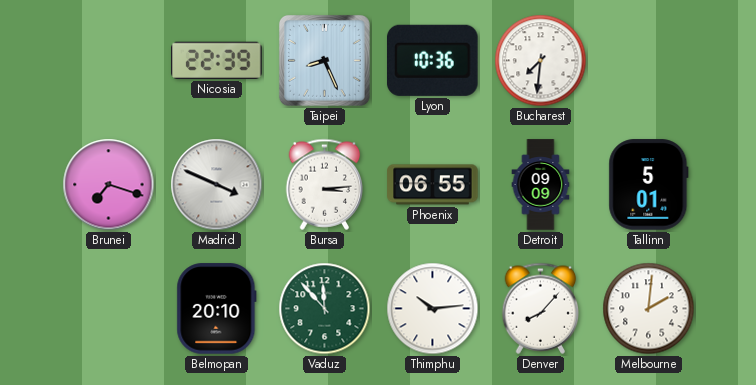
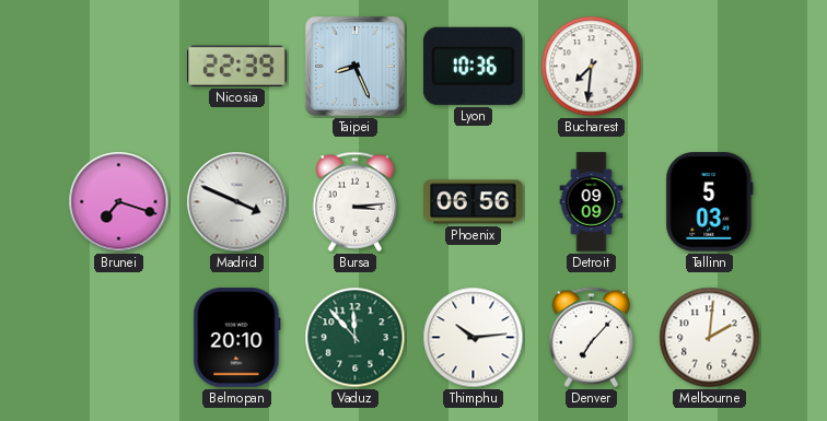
Phoenix: 06:55 -> 06:56
Tallinn: 5:01 -> 5:03
Denver: 8:07 -> 7:07
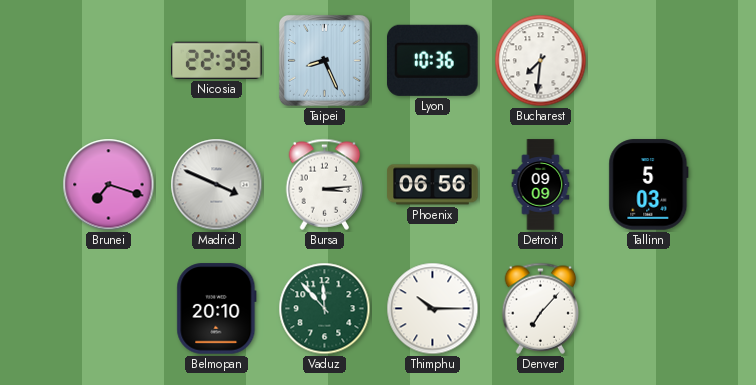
Thimphu: 10:14 -> 10:15
Melbourne: 2:01 -> none
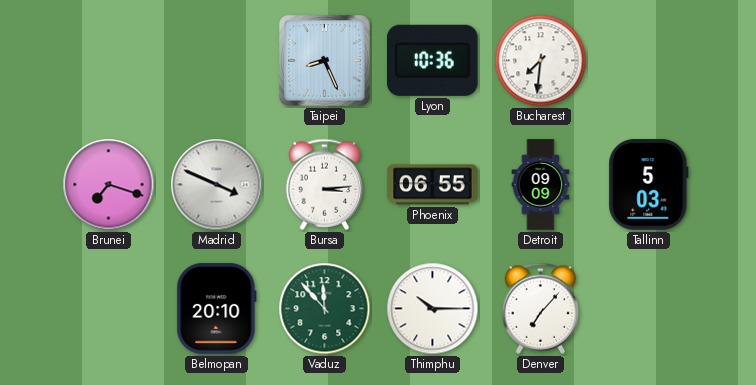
Nicosia: 22:39 -> none
Phoenix: 06:56 -> 06:55
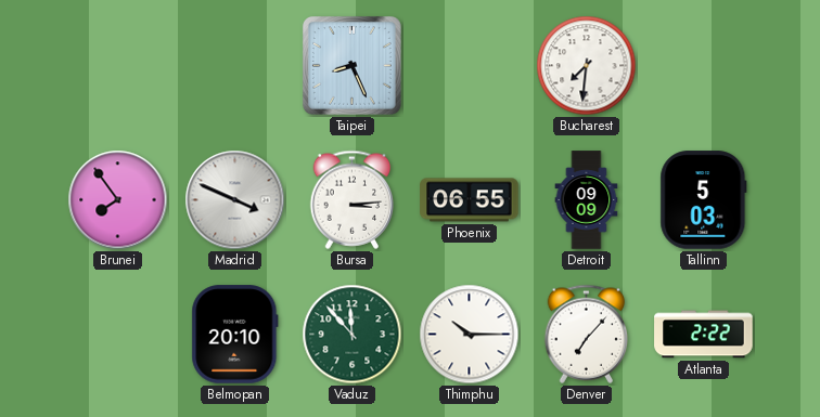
Lyon: 10:36 -> none
Brunei: 7:18 -> 7:54
Atlanta: none -> 2:22
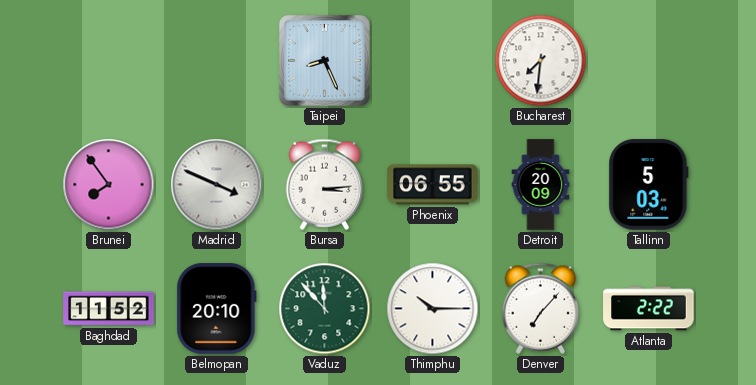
Detroit: 09:09 -> 20:09
Baghdad: none -> 11:52
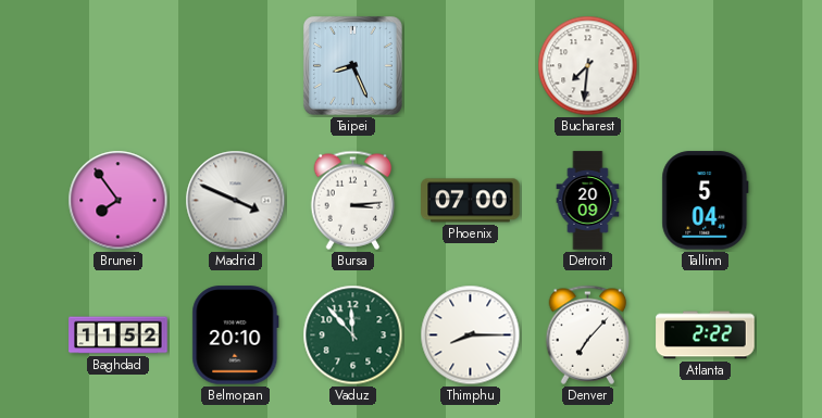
Phoenix: 06:55 -> 07:00
Tallinn: 5:03 -> 5:04
Thimphu: 10:15 -> 8:15
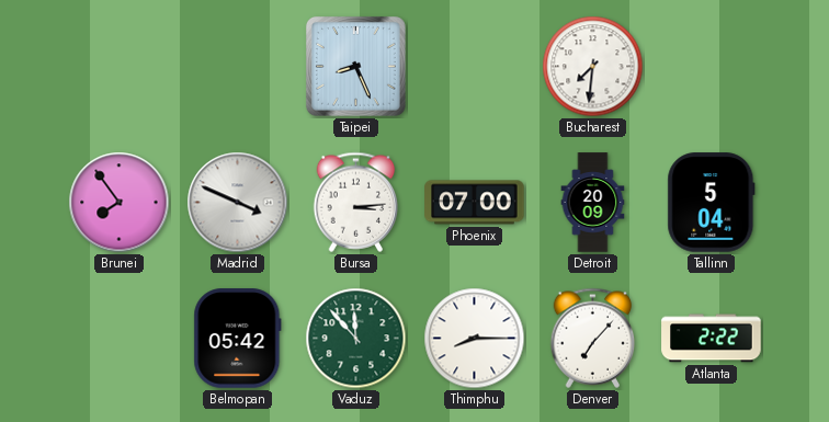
Baghdad: 11:52 -> none
Belmopan: 20:10 -> 05:42
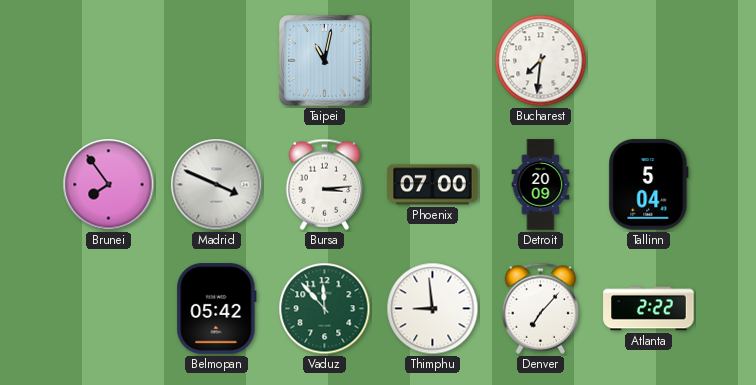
Taipei: 8:26 -> 11:02
Thimphu: 8:15 -> 8:59
